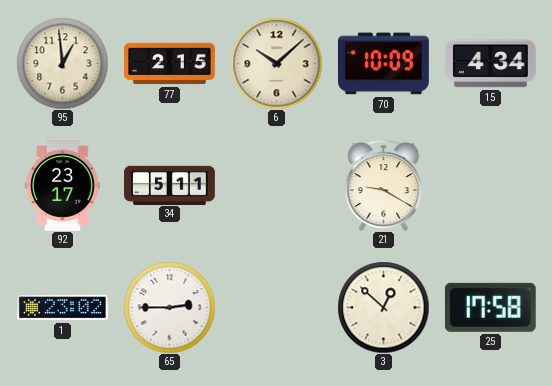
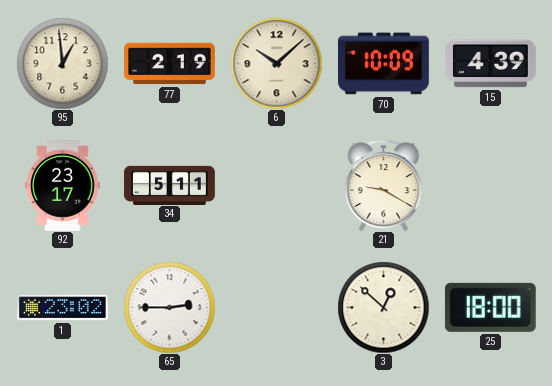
77: 2:15 -> 2:19
15: 4:34 -> 4:39
25: 17:58 -> 18:00
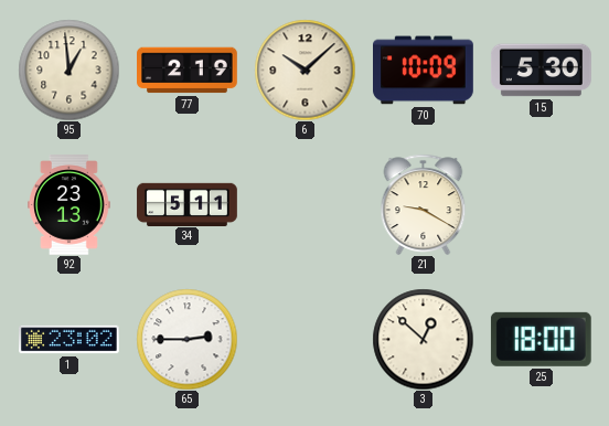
15: 4:39 -> 5:30
92: 23:17 -> 23:13
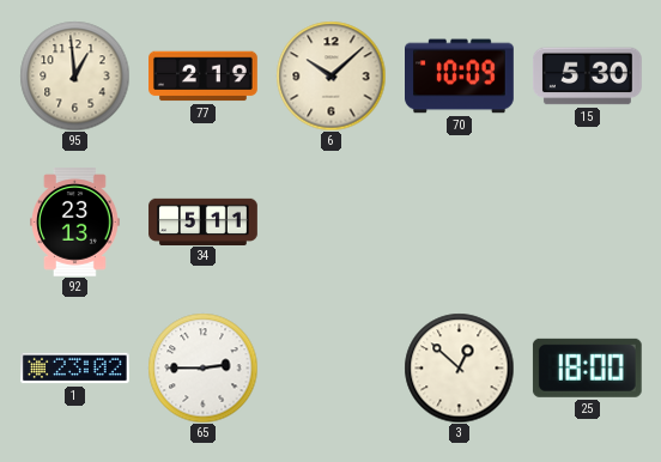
21: 9:20 -> none
